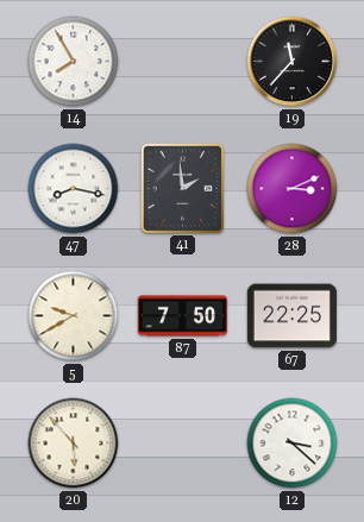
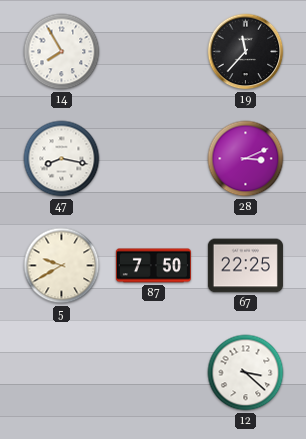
41: 1:59 -> none
20: 5:53 -> none
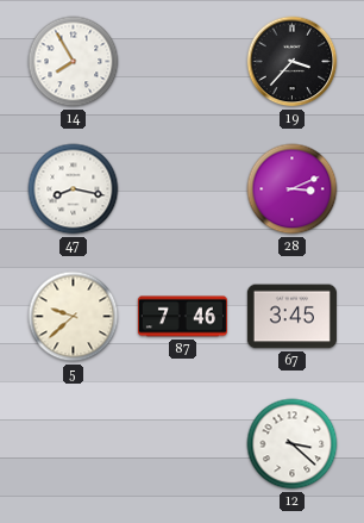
19: 11:37 -> 3:37
5: 9:40 -> 9:38
87: 7:50 -> 7:46
67: 22:25 -> 3:45
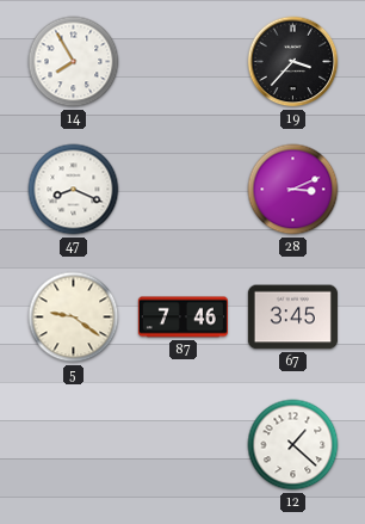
47: 8:17 -> 8:19
5: 9:38 -> 9:21
12: 3:22 -> 1:22
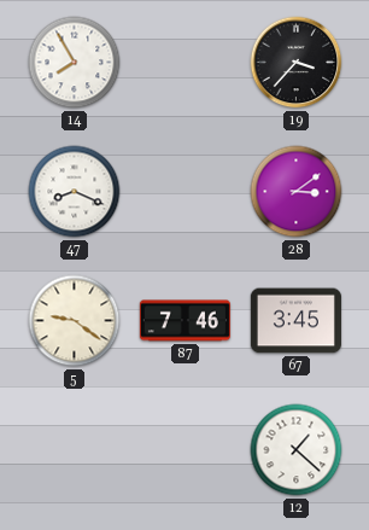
28: 3:11 -> 3:09
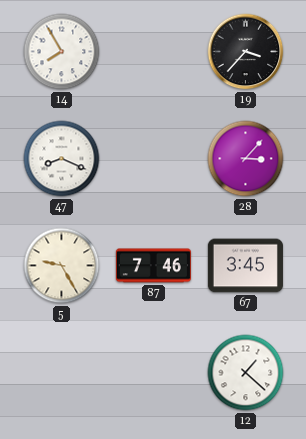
28: 3:09 -> 3:07
5: 9:21 -> 9:25
